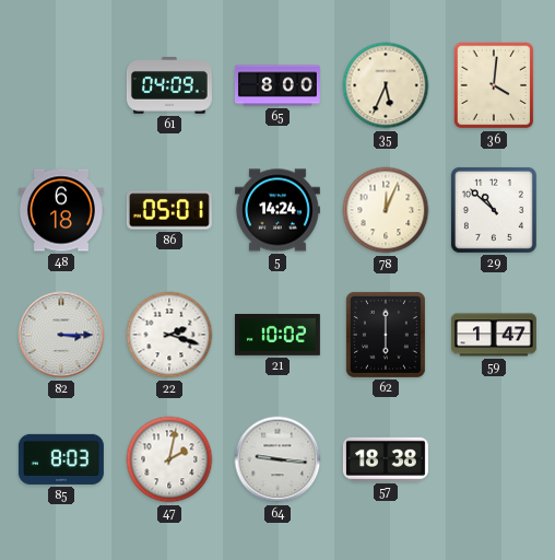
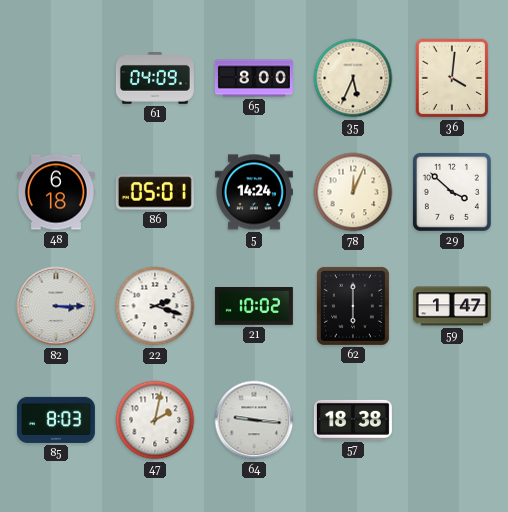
29: 10:52 -> 3:52
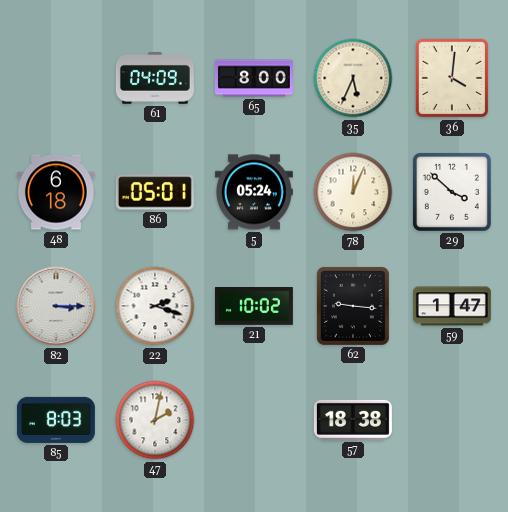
5: 14:24 -> 05:24
62: 6:00 -> 9:16
64: 9:16 -> none
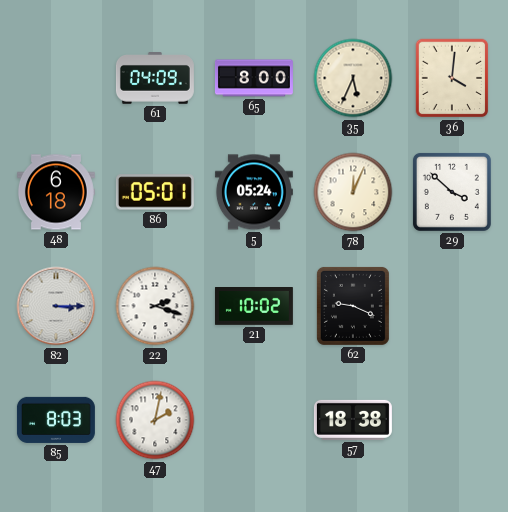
62: 9:16 -> 9:19
59: 1:47 -> none
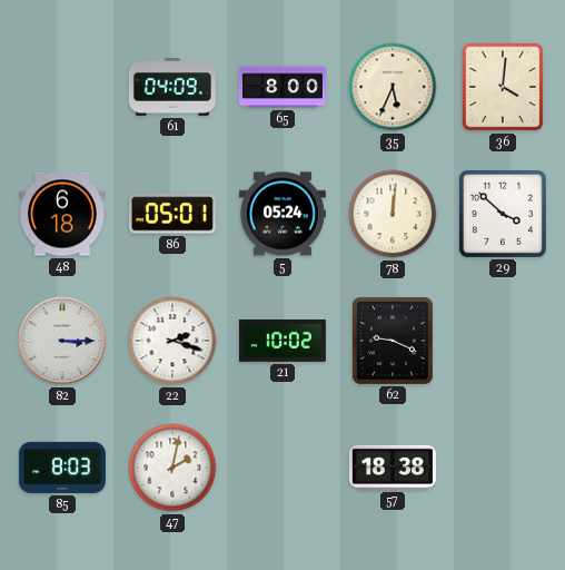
78: 12:04 -> 12:01
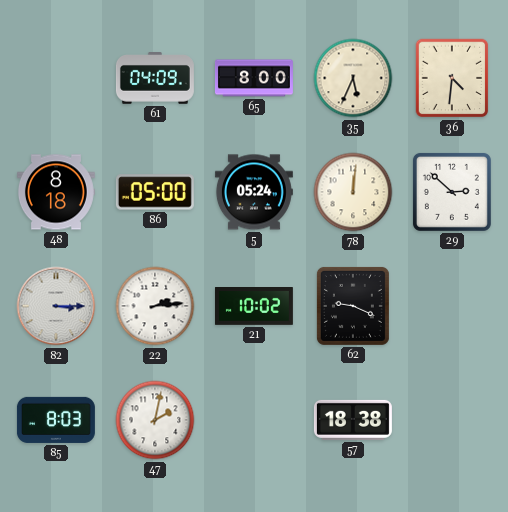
36: 4:01 -> 4:31
48: 6:18 -> 8:18
86: 05:01 -> 05:00
29: 3:52 -> 2:52
22: 2:18 -> 2:14
